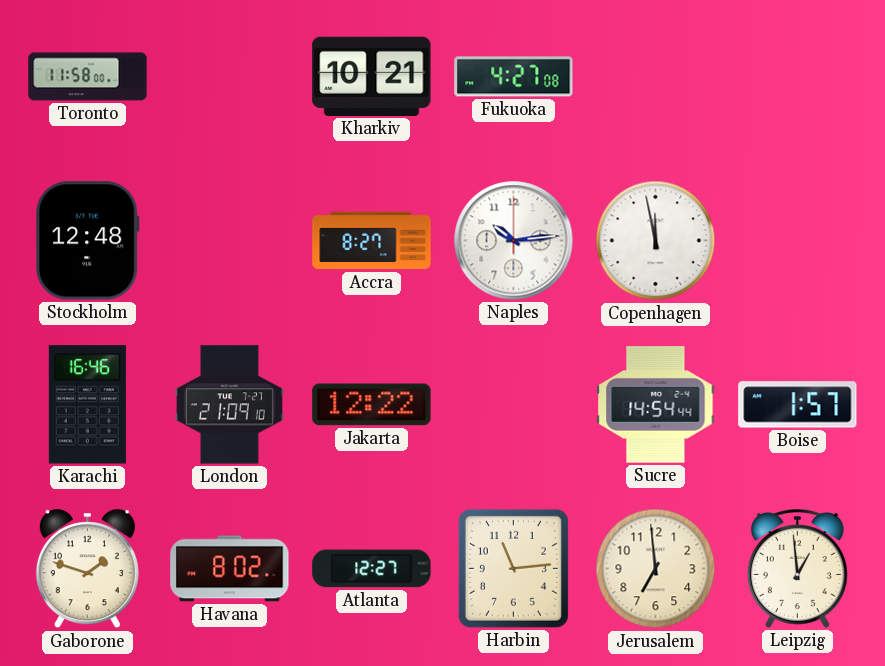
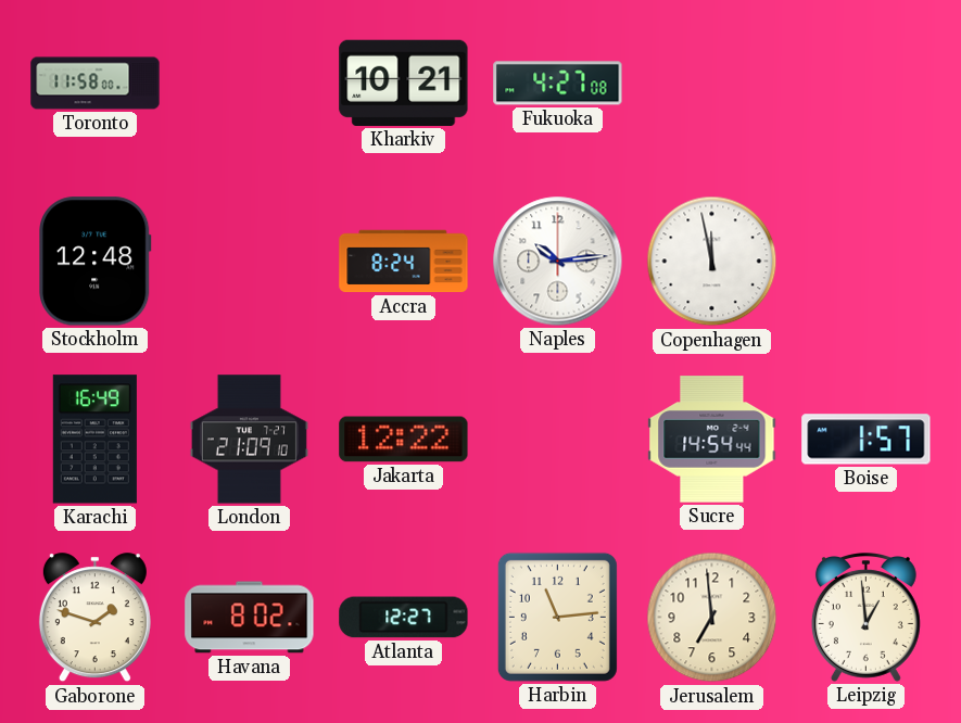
Accra: 8:27 -> 8:24
Karachi: 16:46 -> 16:49
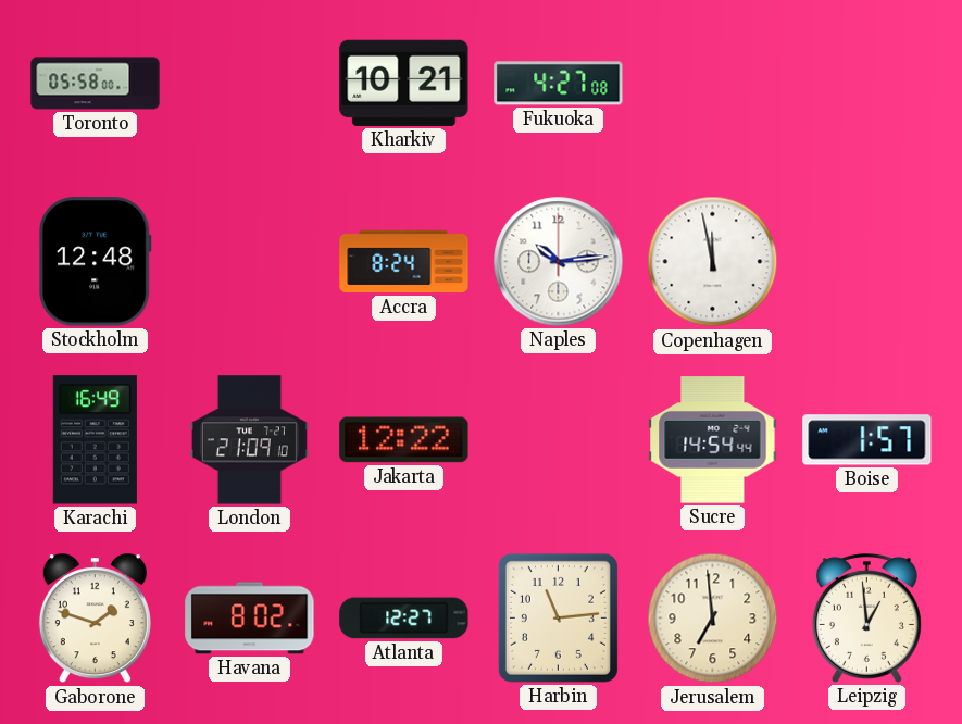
Toronto: 11:58 -> 05:58
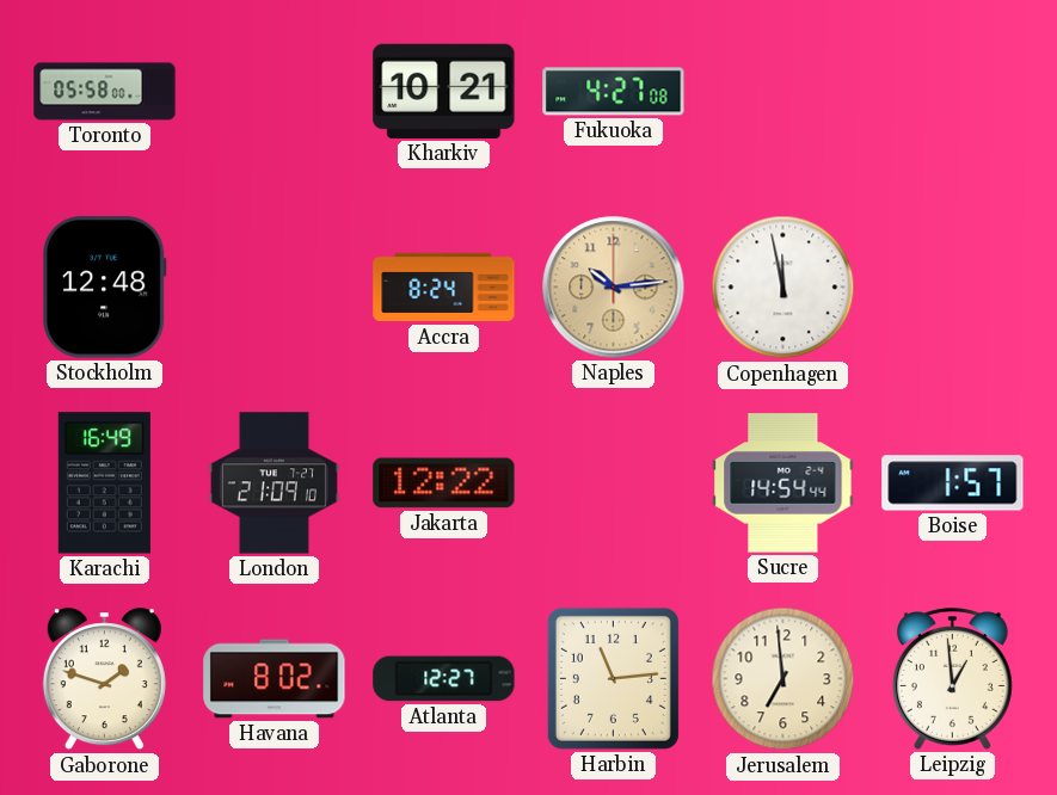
Naples dial: white -> champagne
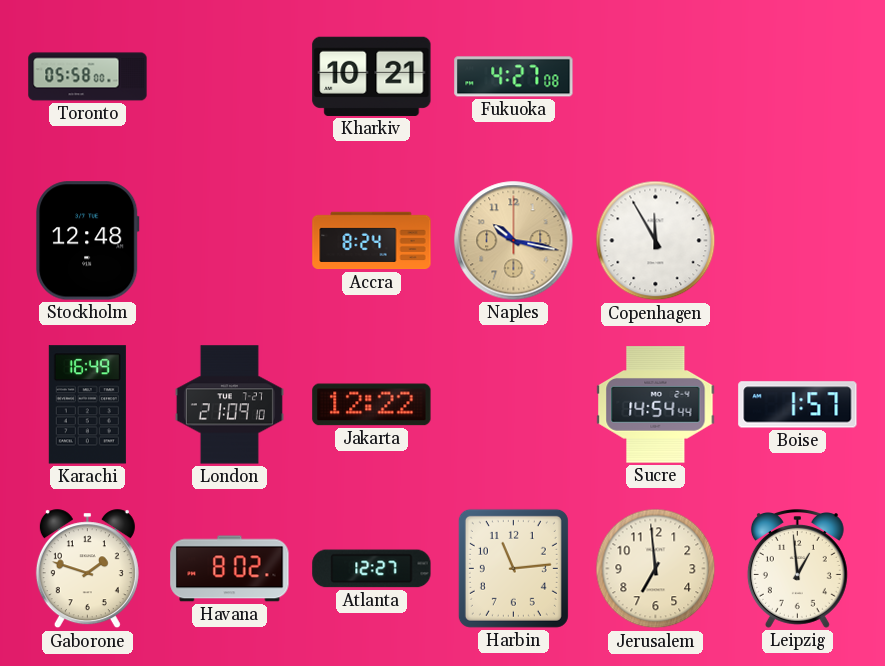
Naples: 10:14 -> 10:17
Copenhagen: 11:58 -> 11:55
